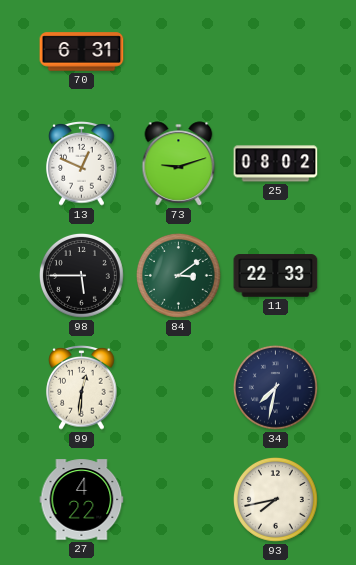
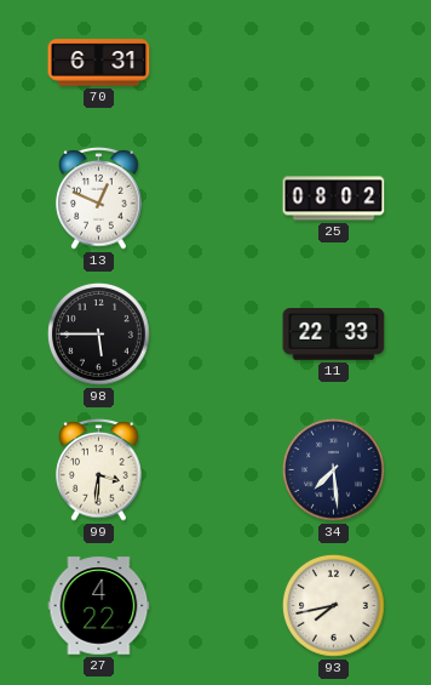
73: 9:12 -> none
84: 3:09 -> none
99: 12:31 -> 3:31
34: 7:32 -> 7:29
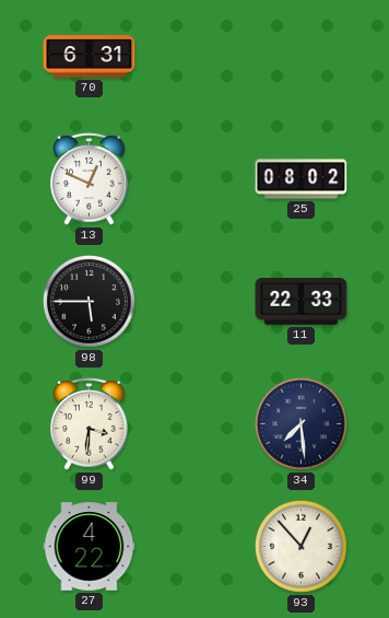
93: 7:43 -> 12:53
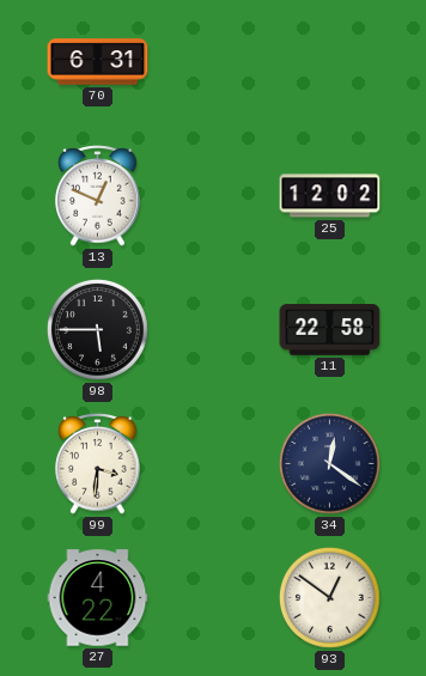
25: 08:02 -> 12:02
11: 22:33 -> 22:58
34: 7:29 -> 12:21
93: 12:53 -> 12:51
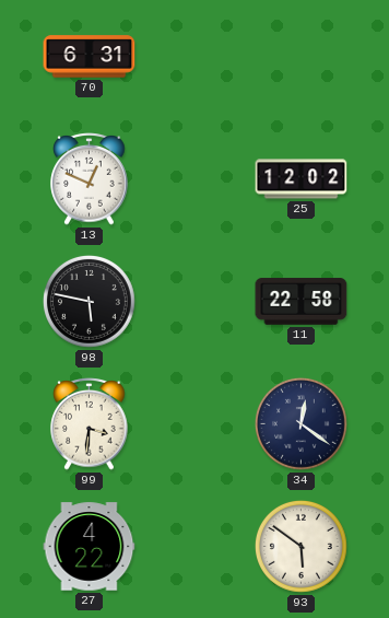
98: 5:45 -> 5:47
93: 12:51 -> 5:51
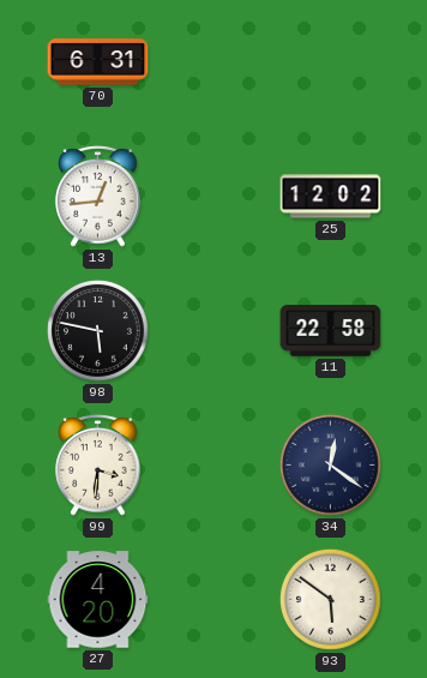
13: 12:49 -> 12:44
27: 4:22 -> 4:20
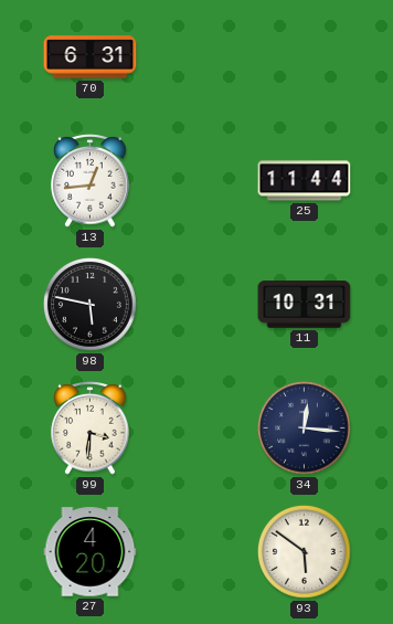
25: 12:02 -> 11:44
11: 22:58 -> 10:31
34: 12:21 -> 12:16
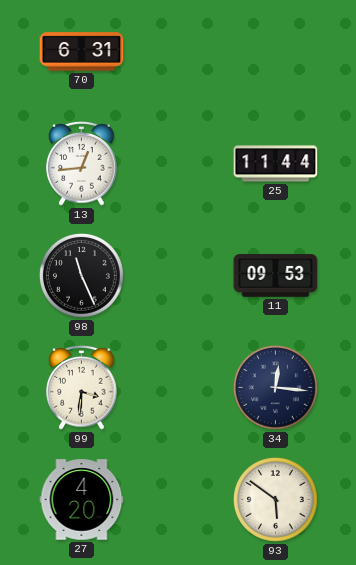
98: 5:47 -> 11:26
11: 10:31 -> 09:53
